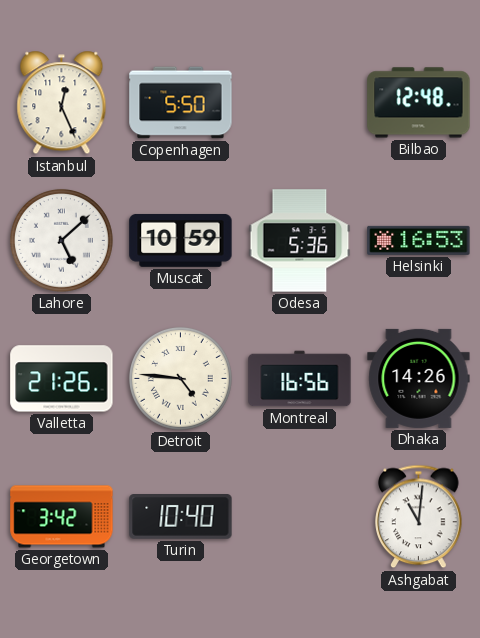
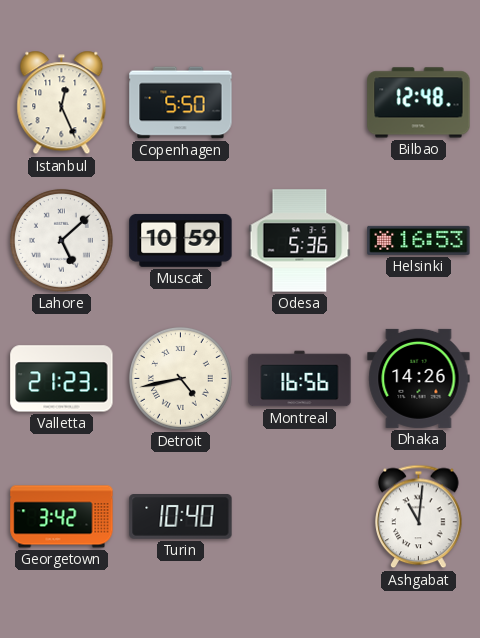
Valletta: 21:26 -> 21:23
Detroit: 4:46 -> 4:43
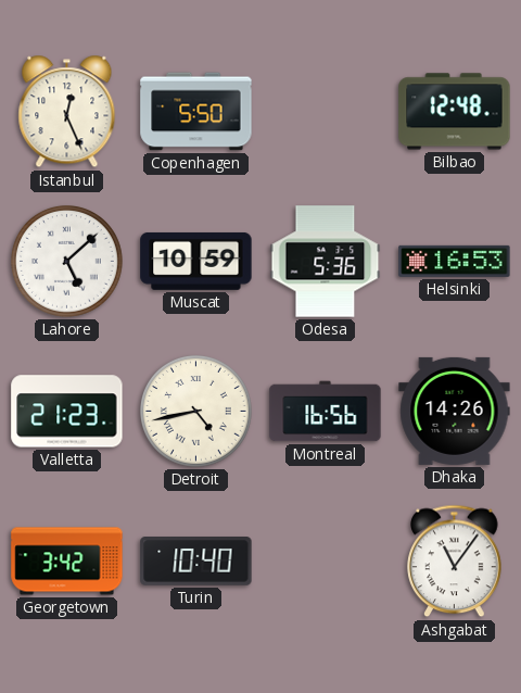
Ashgabat: 11:01 -> 11:06
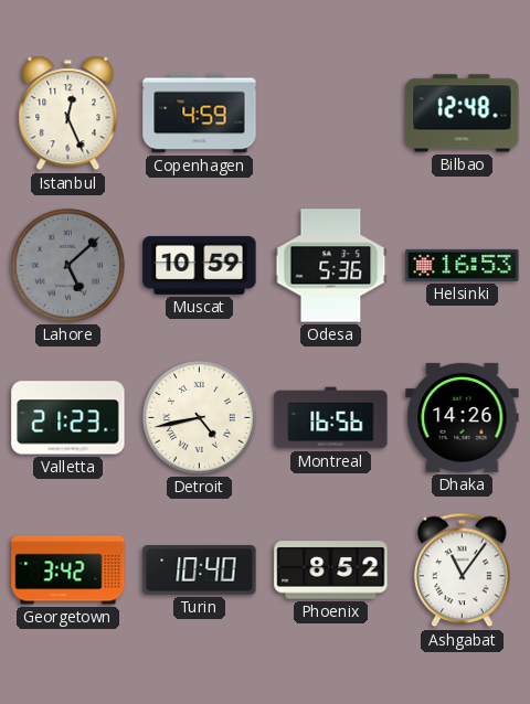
Copenhagen: 5:50 -> 4:59
Lahore dial: white -> grey
Phoenix: none -> 8:52
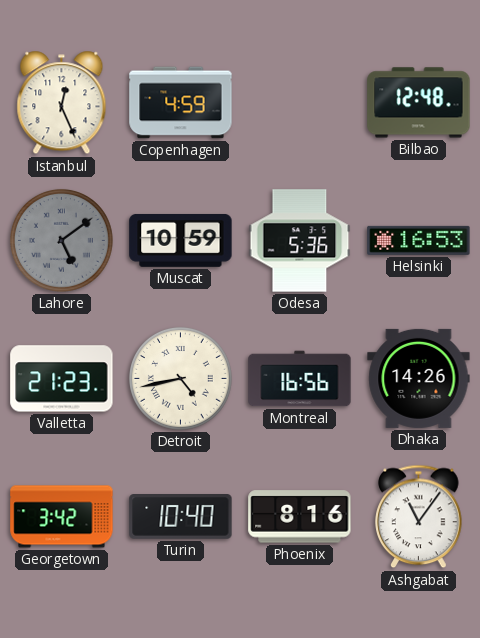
Lahore: 5:08 -> 5:09
Phoenix: 8:52 -> 8:16
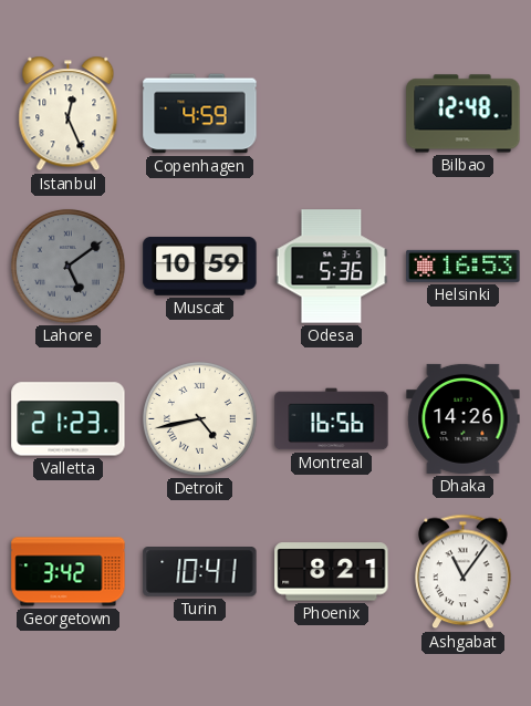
Turin: 10:40 -> 10:41
Phoenix: 8:16 -> 8:21
